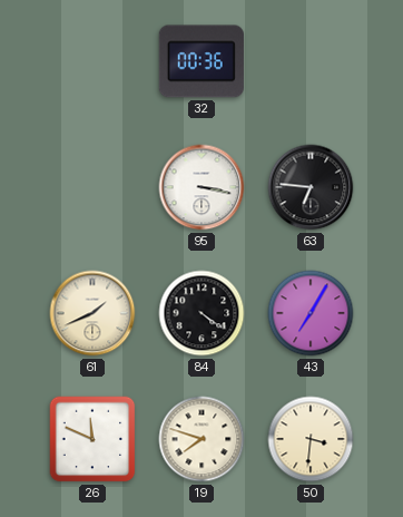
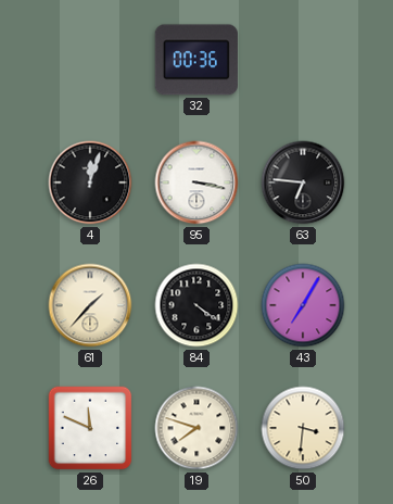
4: none -> 12:03
61: 1:41 -> 1:37
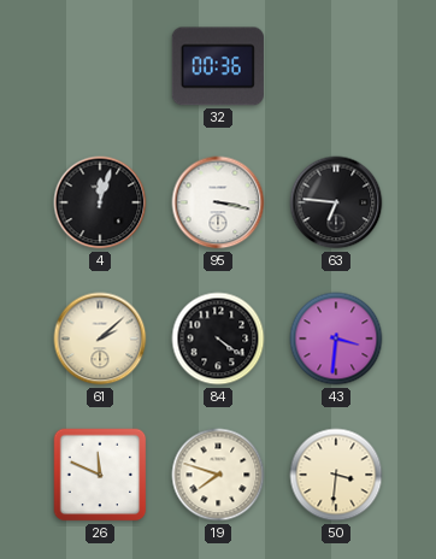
61: 1:37 -> 2:08
43: 7:05 -> 3:31
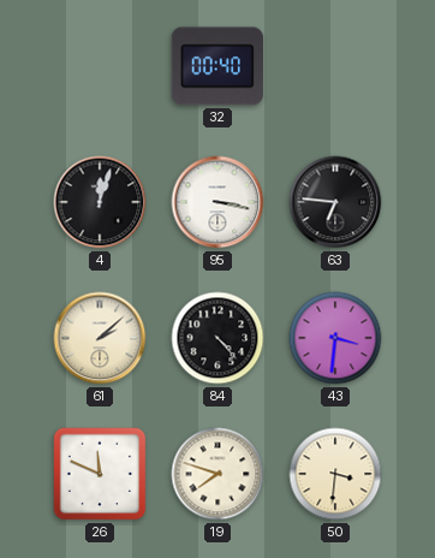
32: 00:36 -> 00:40
84: 4:21 -> 4:23
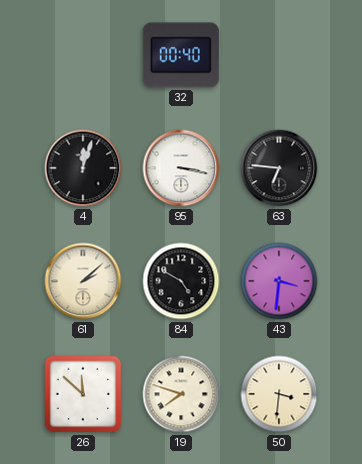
84: 4:23 -> 4:50
26: 11:49 -> 11:52
